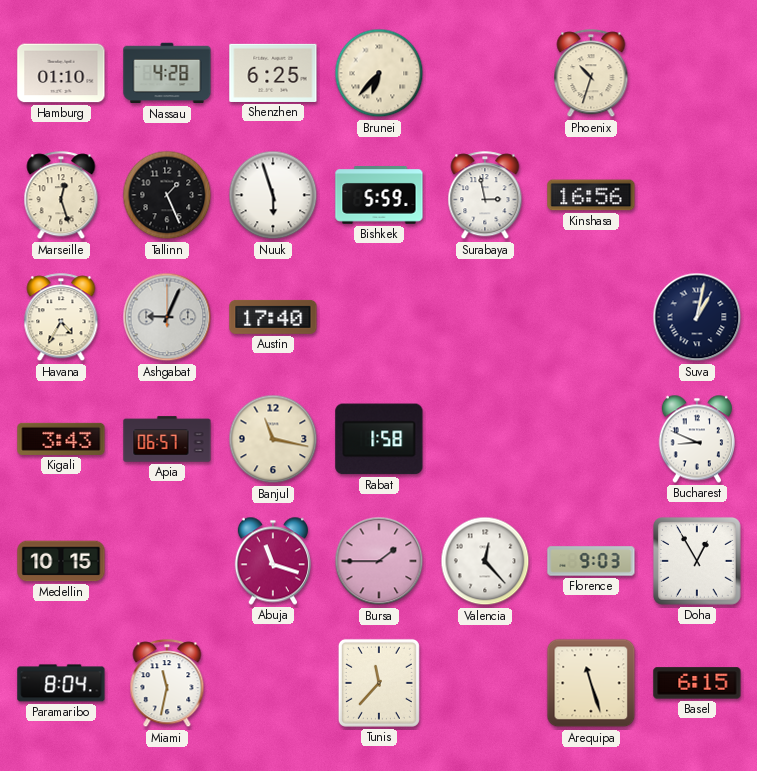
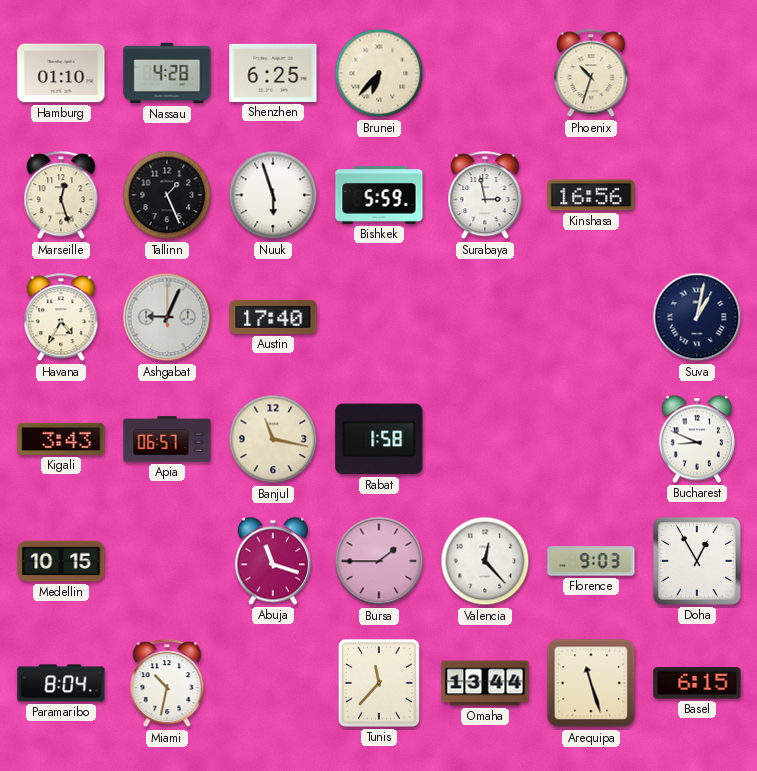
Miami: 11:32 -> 10:32
Omaha: none -> 13:44
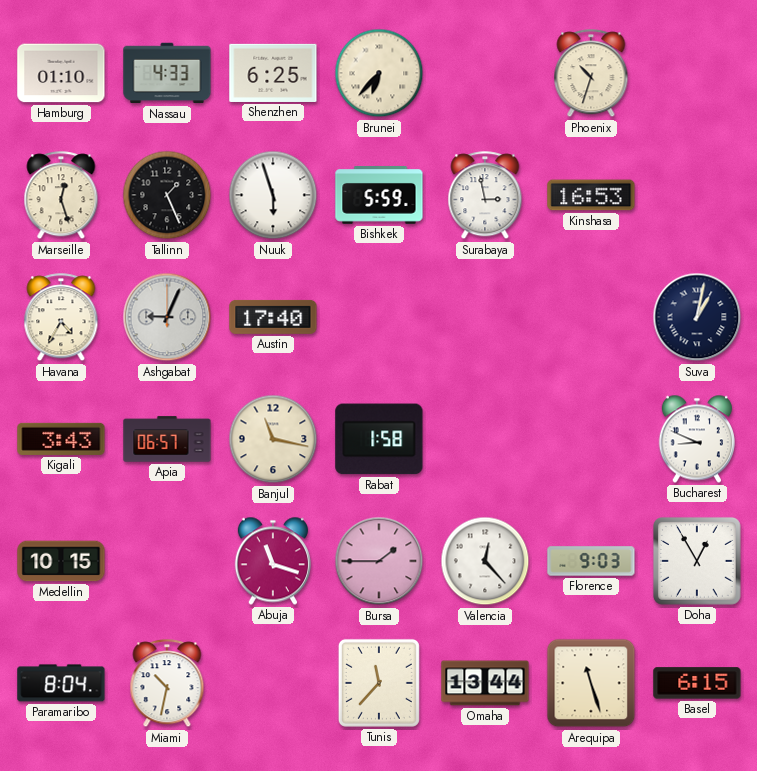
Nassau: 4:28 -> 4:33
Kinshasa: 16:56 -> 16:53
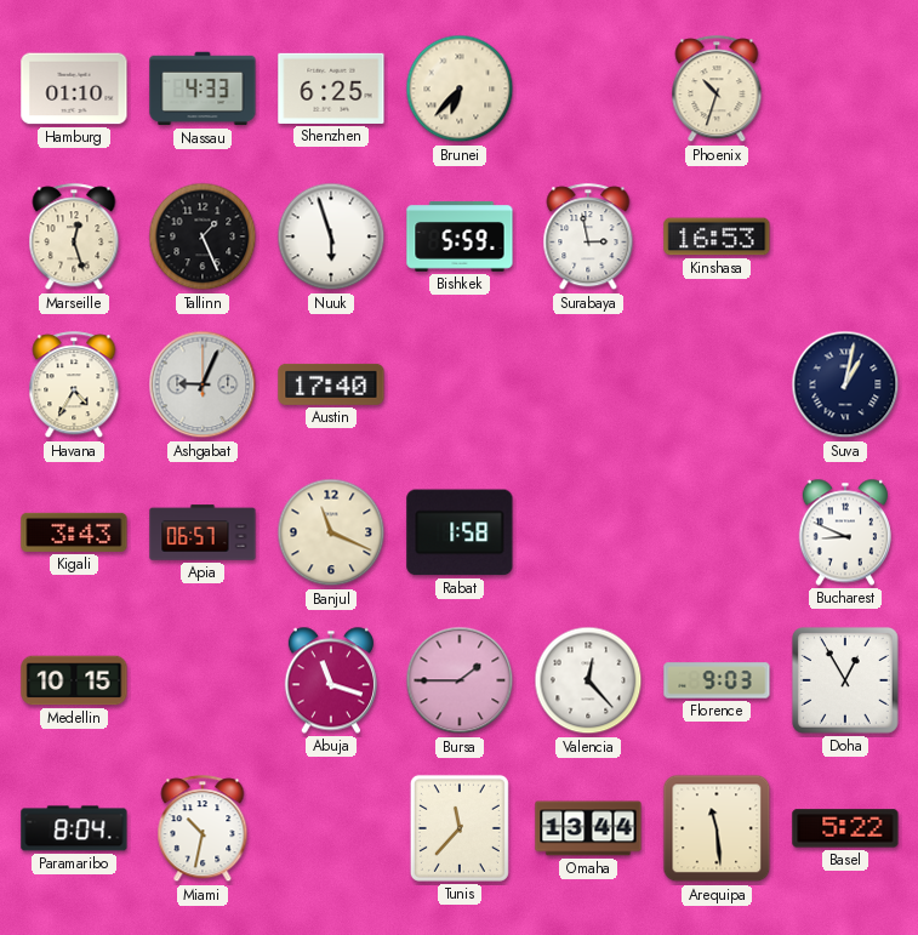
Banjul: 11:17 -> 11:19
Arequipa: 11:27 -> 11:29
Basel: 6:15 -> 5:22
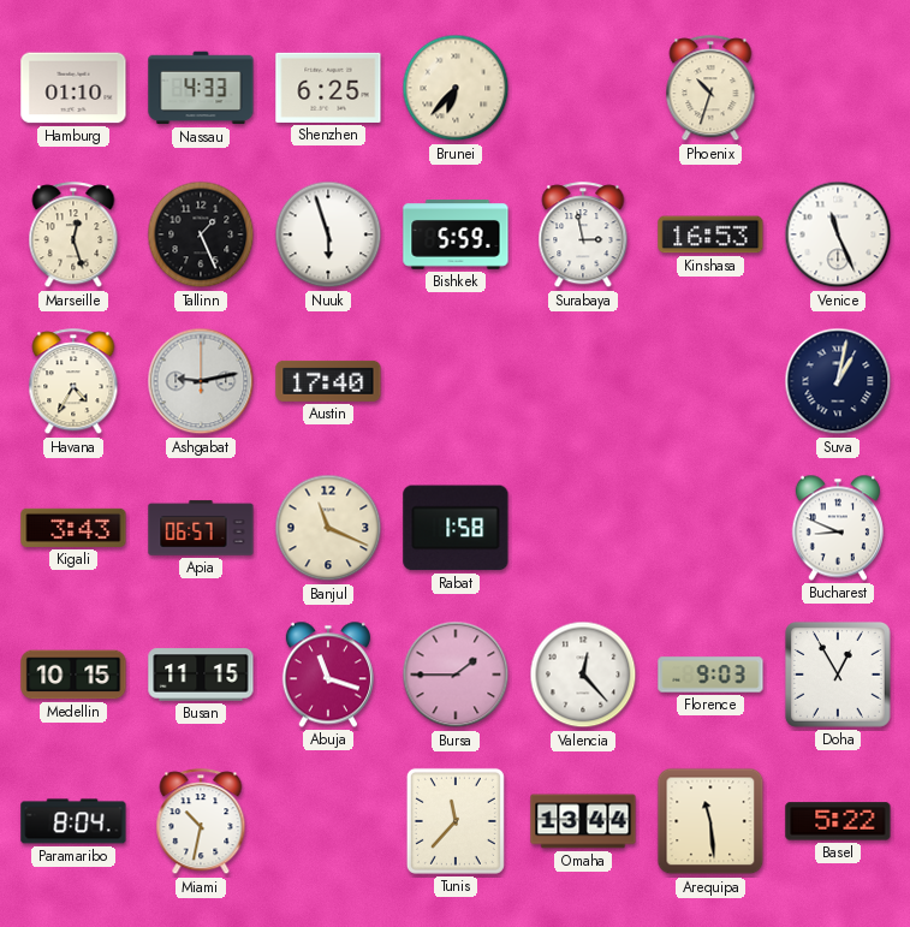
Venice: none -> 11:26
Ashgabat: 9:04 -> 9:13
Busan: none -> 11:15
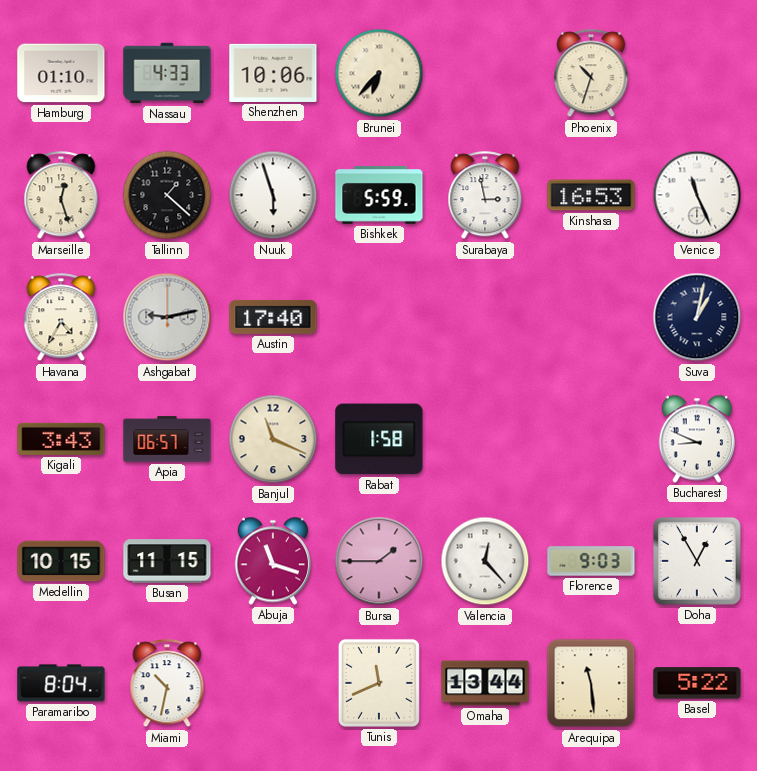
Shenzhen: 6:25 -> 10:06
Tallinn: 1:26 -> 1:22
Tunis: 11:37 -> 11:41
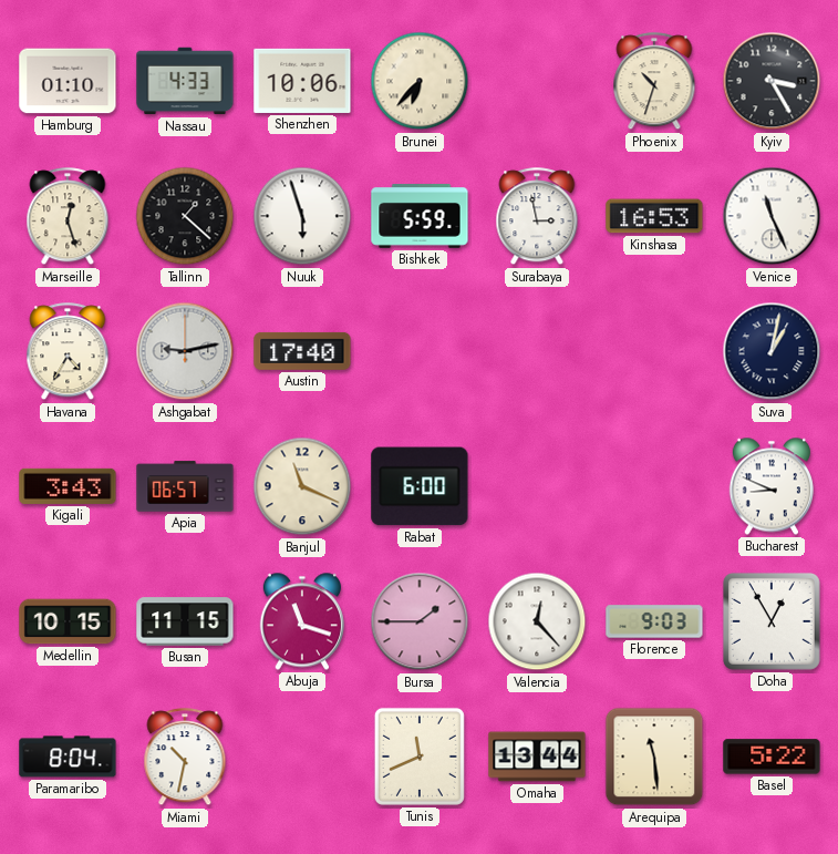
Kyiv: none -> 3:25
Rabat: 1:58 -> 6:00
